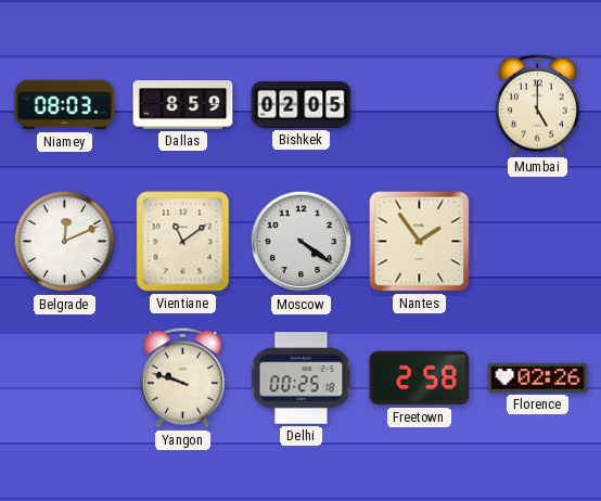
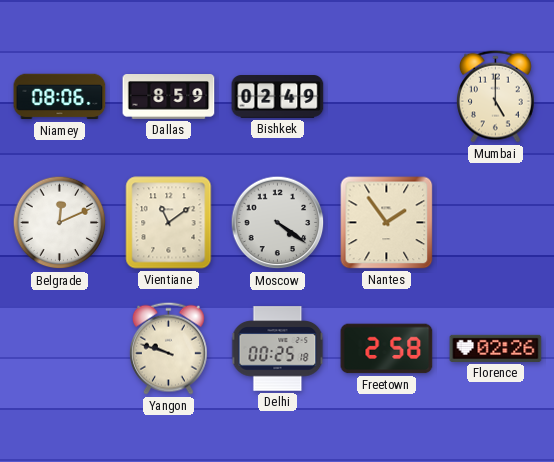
Niamey: 08:03 -> 08:06
Bishkek: 02:05 -> 02:49
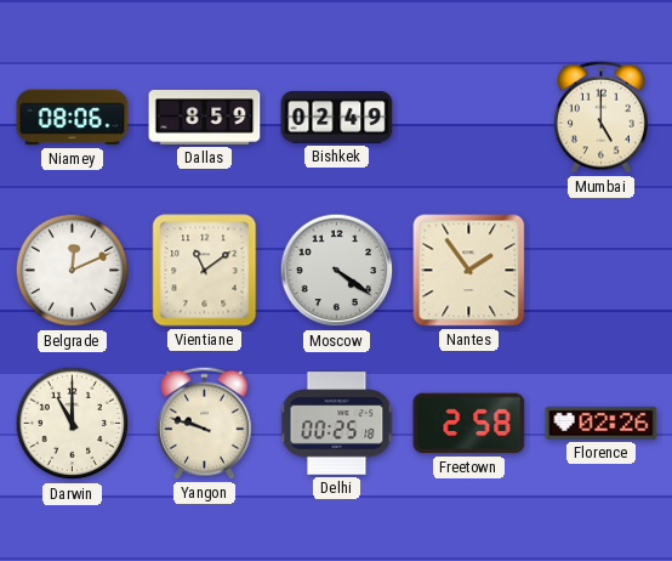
Darwin: none -> 11:00
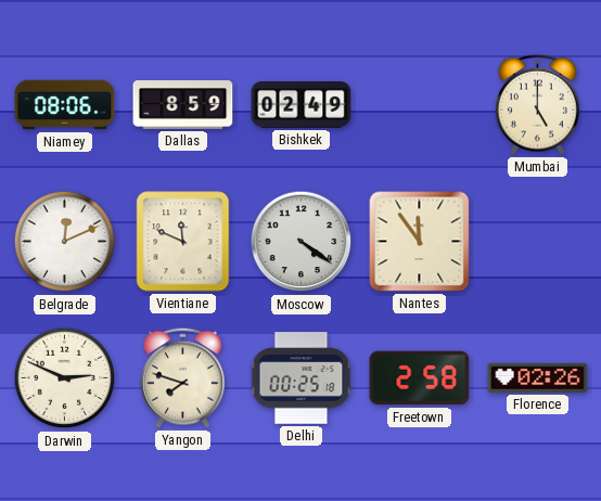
Vientiane: 11:09 -> 11:49
Nantes: 1:54 -> 11:54
Darwin: 11:00 -> 2:49
Yangon: 9:48 -> 7:48
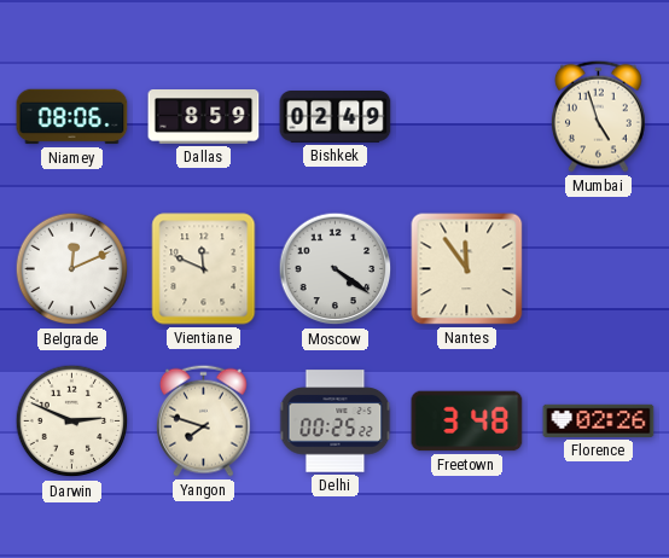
Mumbai: 5:00 -> 4:57
Delhi: 00:25:18 -> 00:25:22
Freetown: 2:58 -> 3:48
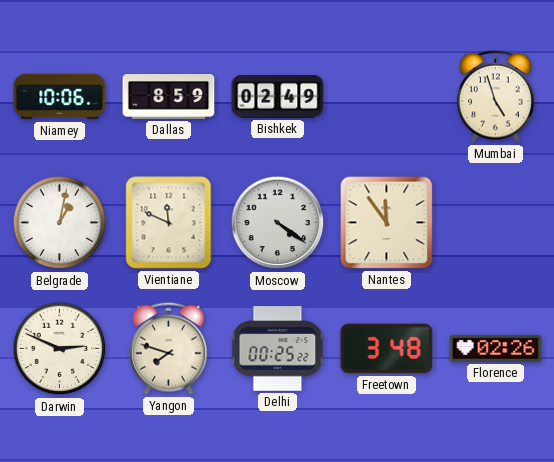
Niamey: 08:06 -> 10:06
Belgrade: 12:11 -> 1:02
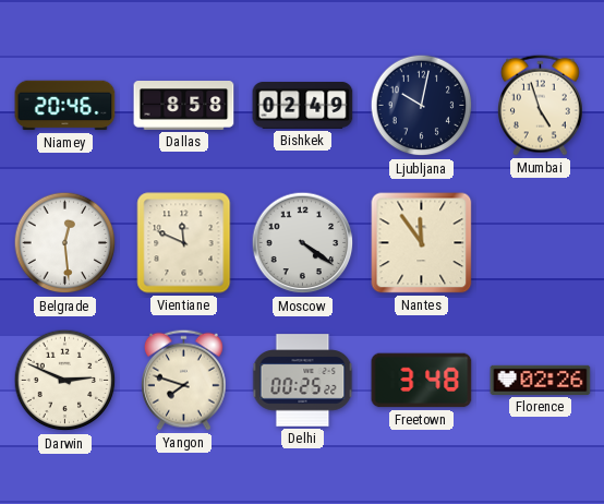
Niamey: 10:06 -> 20:46
Dallas: 8:59 -> 8:58
Ljubljana: none -> 10:02
Belgrade: 1:02 -> 12:29
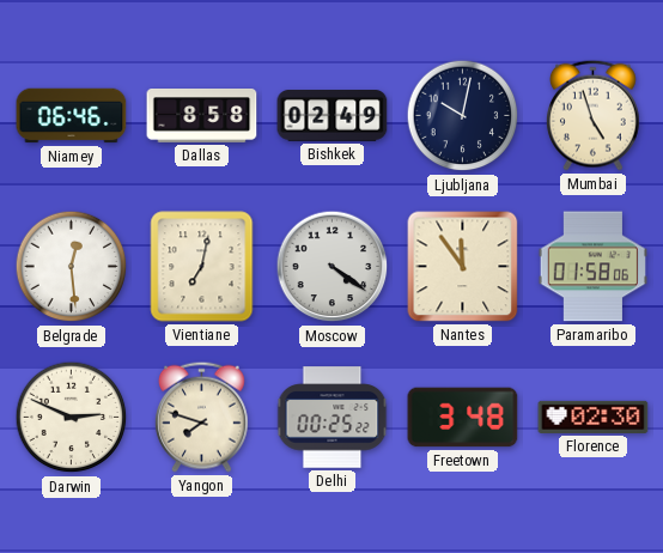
Niamey: 20:46 -> 06:46
Vientiane: 11:49 -> 7:02
Paramaribo: none -> 01:58
Florence: 02:26 -> 02:30
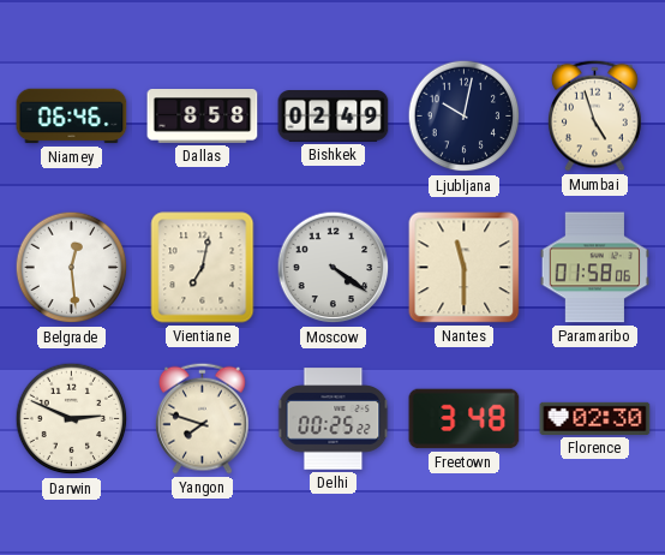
Nantes: 11:54 -> 11:30
